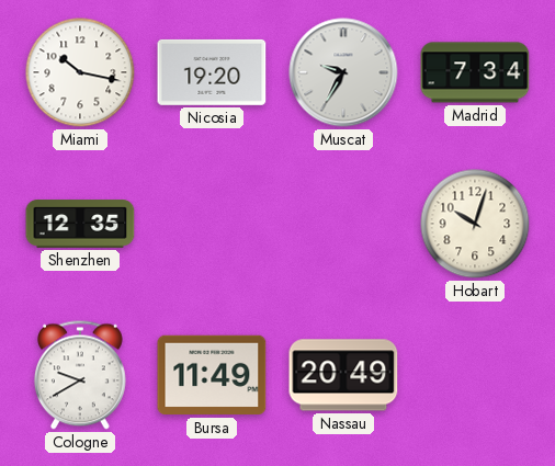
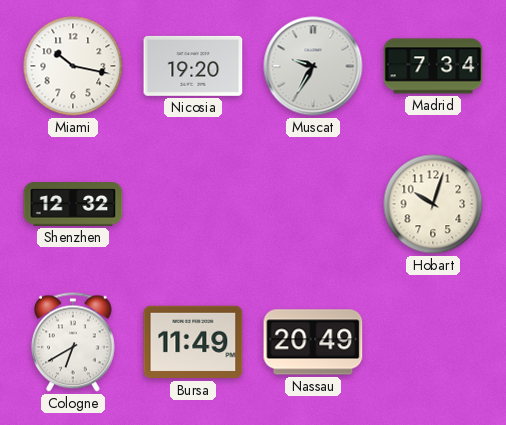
Shenzhen: 12:35 -> 12:32
Cologne: 9:40 -> 6:40
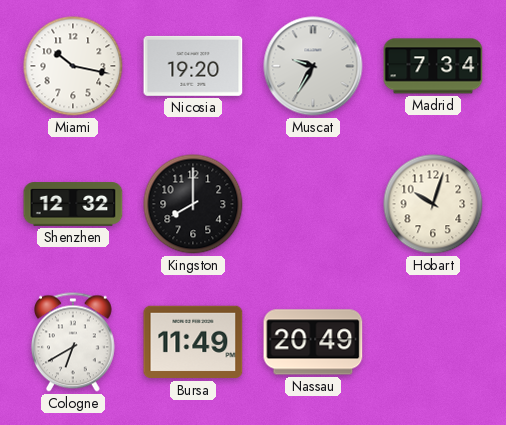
Kingston: none -> 8:00
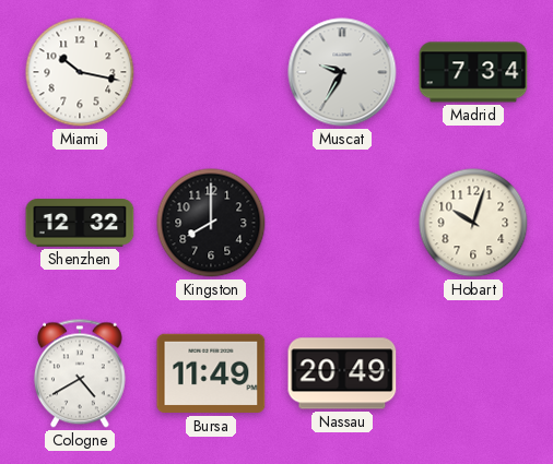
Nicosia: 19:20 -> none
Cologne: 6:40 -> 4:40
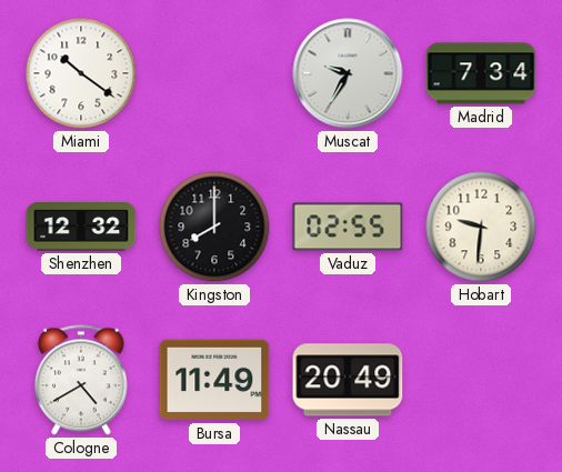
Miami: 10:17 -> 10:21
Vaduz: none -> 02:55
Hobart: 10:03 -> 9:31
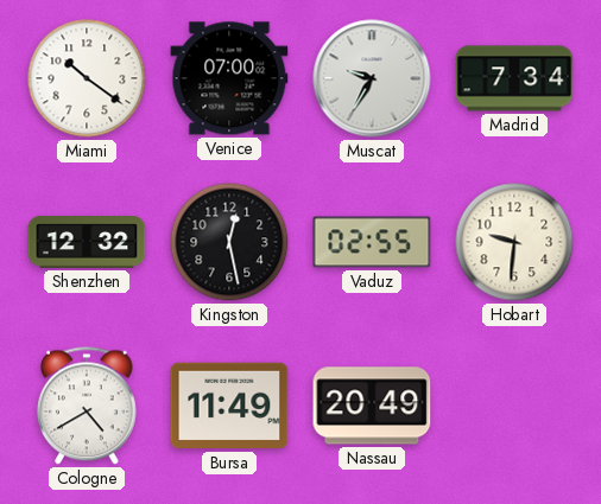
Venice: none -> 07:00
Kingston: 8:00 -> 12:28
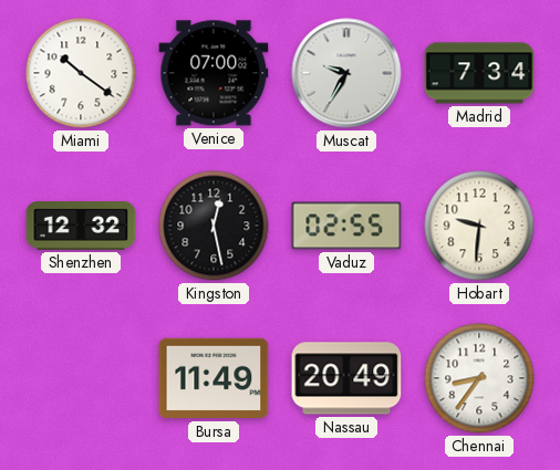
Cologne: 4:40 -> none
Chennai: none -> 8:36
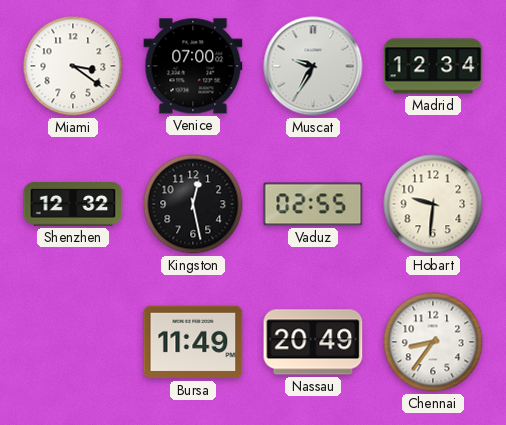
Miami: 10:21 -> 3:21
Madrid: 7:34 -> 12:34
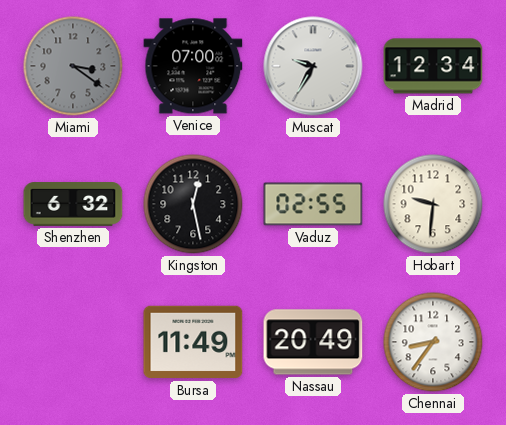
Miami dial: white -> grey
Shenzhen: 12:32 -> 6:32
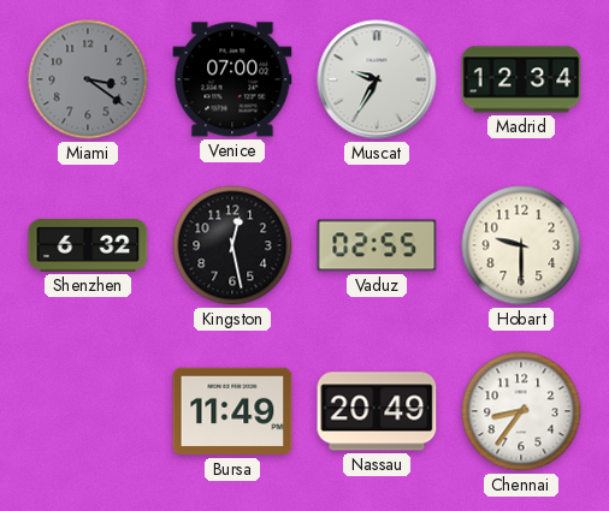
Hobart: 9:31 -> 9:30
